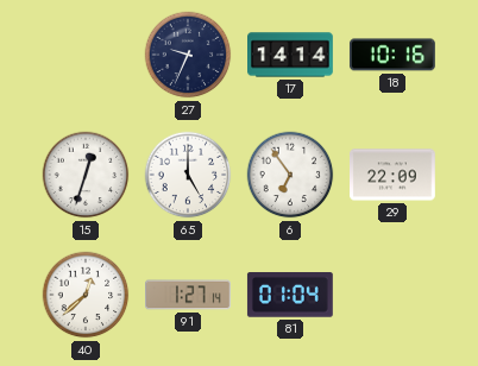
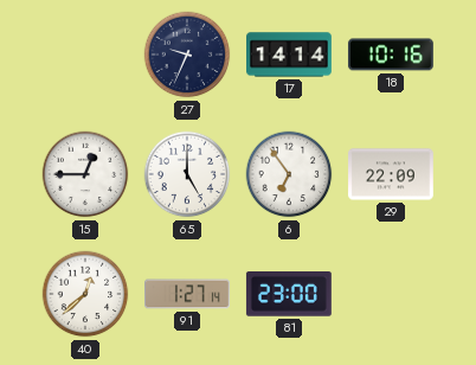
15: 12:33 -> 12:45
81: 01:04 -> 23:00
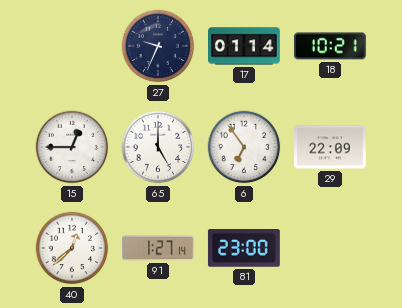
17: 14:14 -> 01:14
18: 10:16 -> 10:21
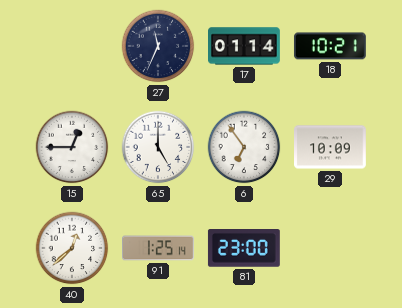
27: 9:34 -> 11:34
29: 22:09 -> 10:09
91: 1:27 -> 1:25
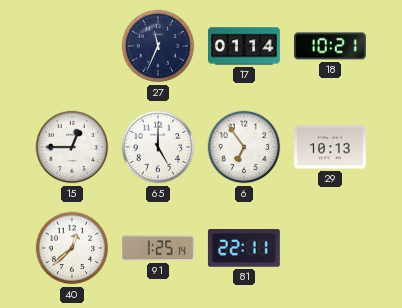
29: 10:09 -> 10:13
81: 23:00 -> 22:11
